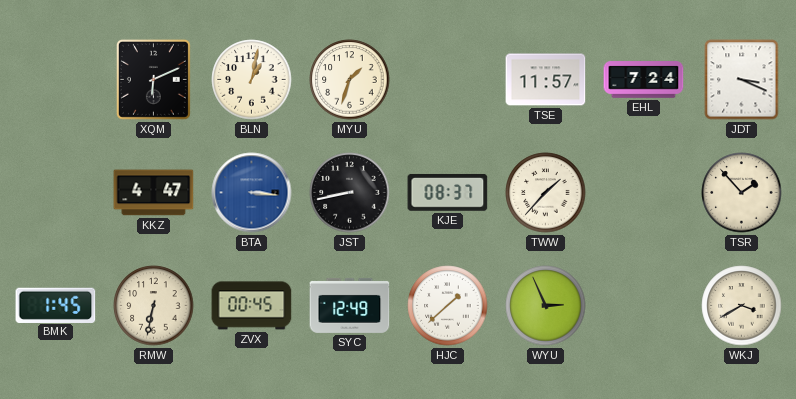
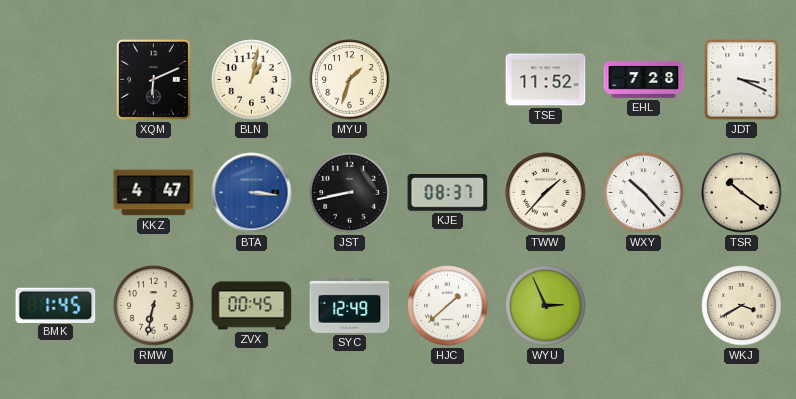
TSE: 11:57 -> 11:52
EHL: 7:24 -> 7:28
WXY: none -> 10:23
TSR: 1:53 -> 10:21
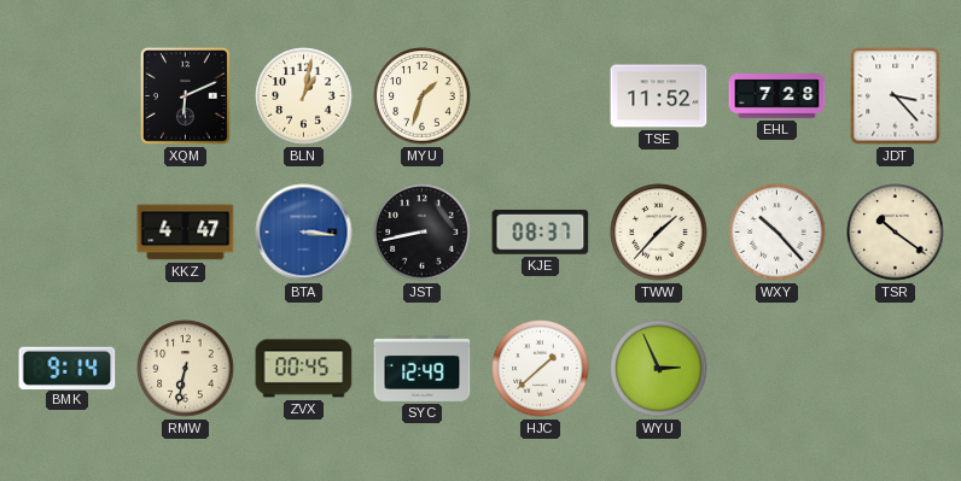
JDT: 3:19 -> 3:23
BMK: 1:45 -> 9:14
WKJ: 3:40 -> none
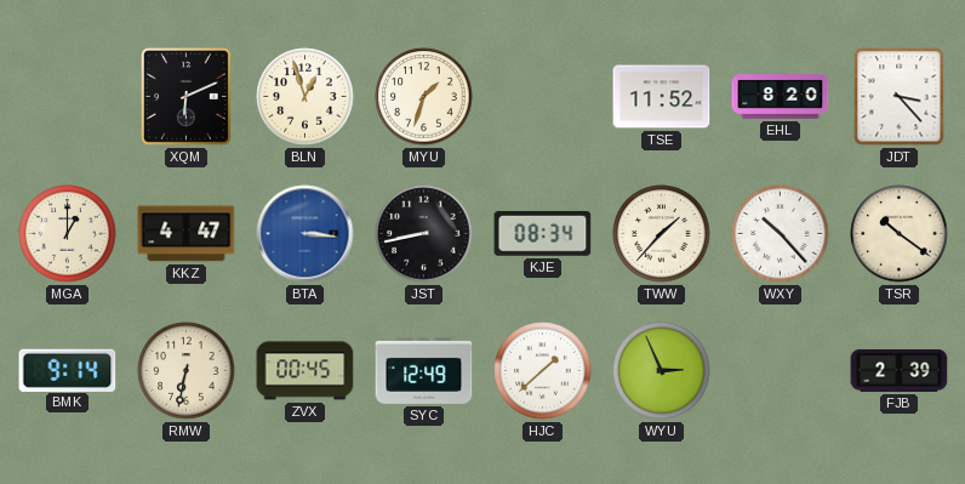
BLN: 1:02 -> 12:57
EHL: 7:28 -> 8:20
MGA: none -> 1:00
KJE: 08:37 -> 08:34
FJB: none -> 2:39
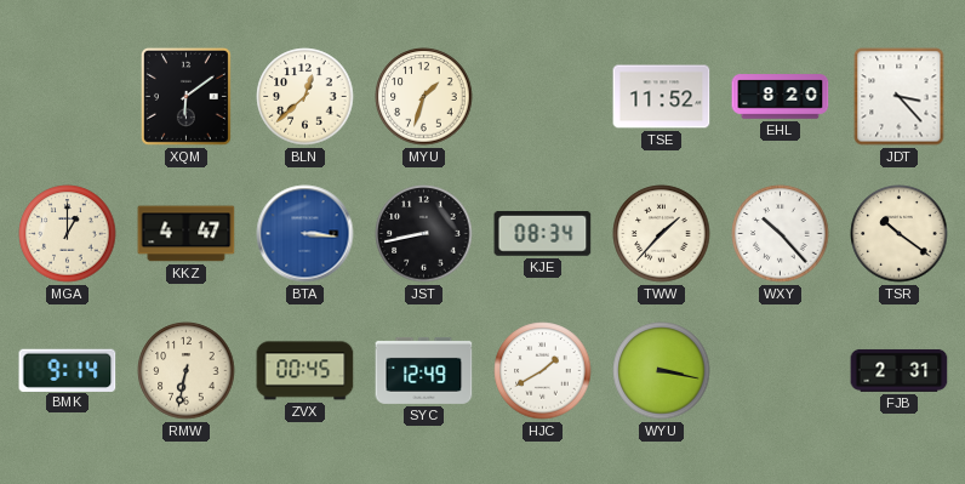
XQM: 6:11 -> 6:09
BLN: 12:57 -> 12:38
HJC: 1:38 -> 1:40
WYU: 2:56 -> 3:17
FJB: 2:39 -> 2:31
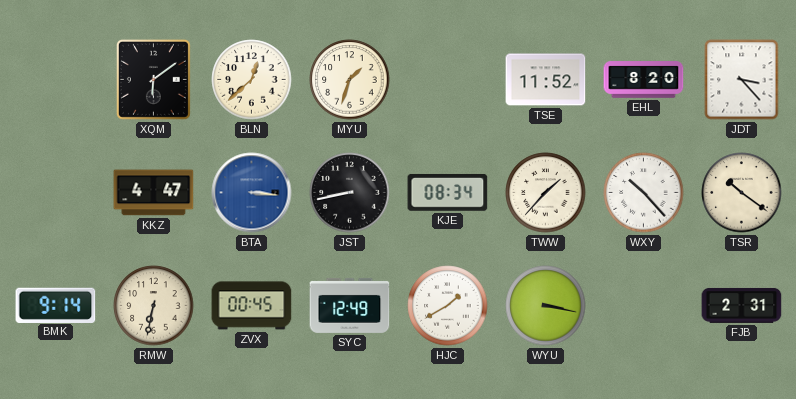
MGA: 1:00 -> none
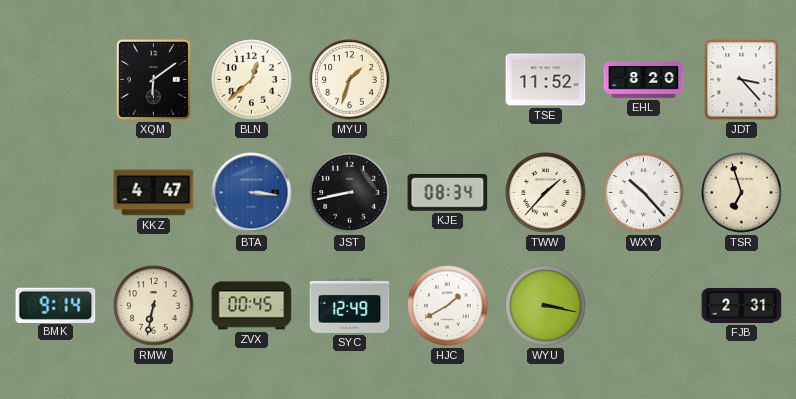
TSR: 10:21 -> 6:57
